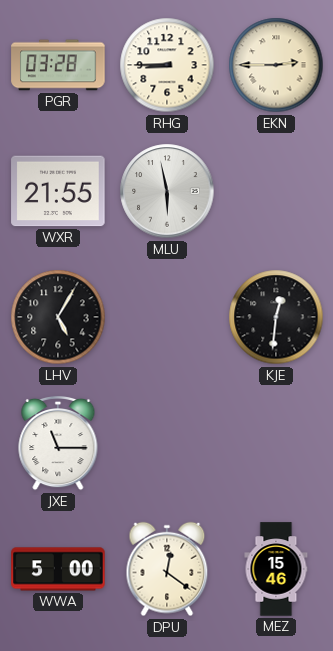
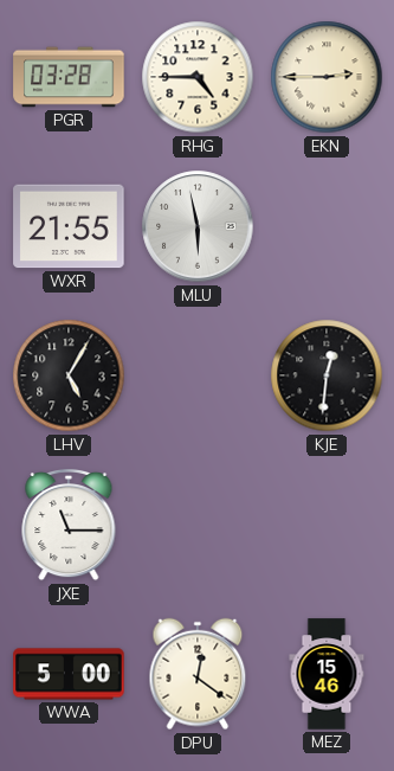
RHG: 8:45 -> 4:45
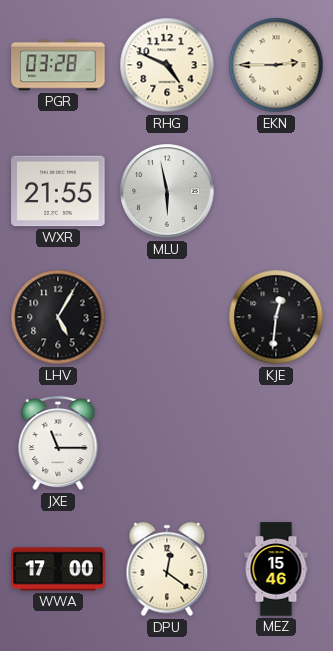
RHG: 4:45 -> 4:49
WWA: 5:00 -> 17:00
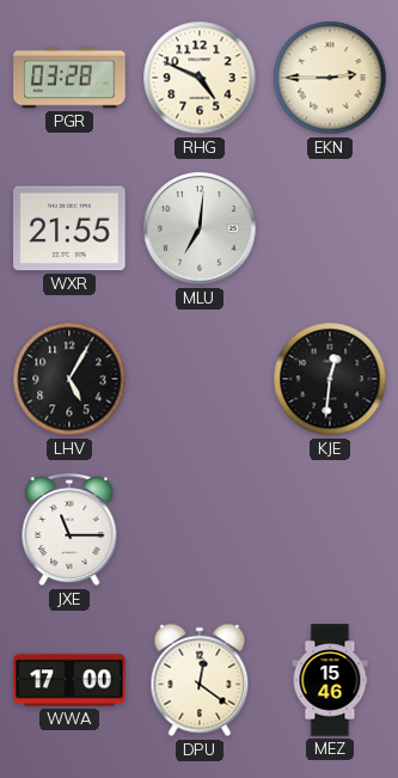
MLU: 5:58 -> 7:01
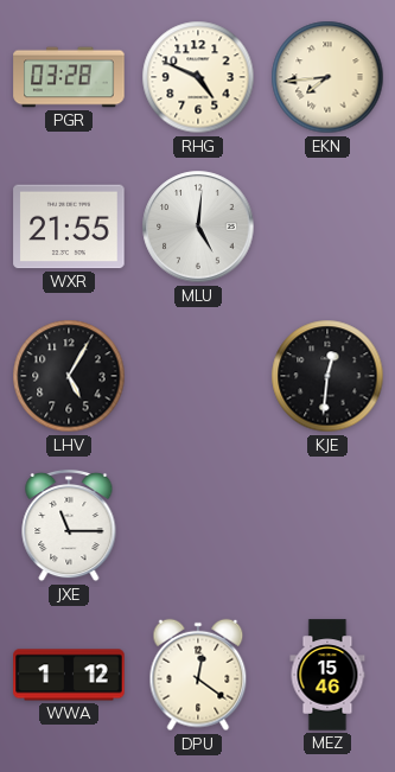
EKN: 2:45 -> 7:44
MLU: 7:01 -> 5:01
WWA: 17:00 -> 1:12
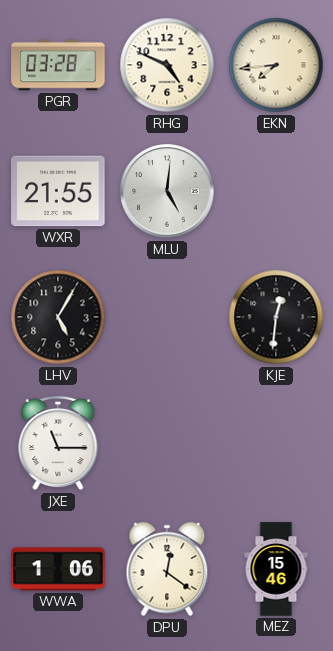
WWA: 1:12 -> 1:06
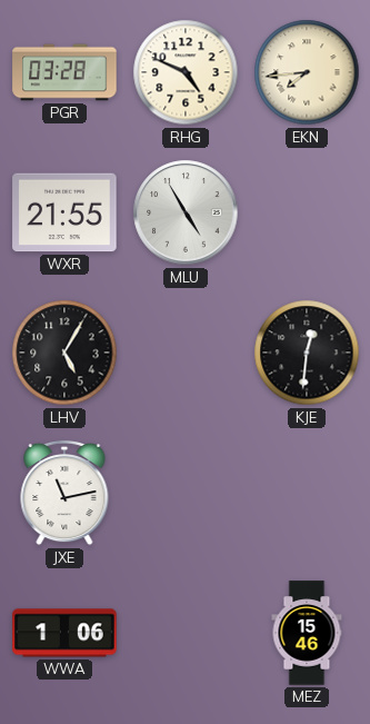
MLU: 5:01 -> 4:55
JXE: 11:15 -> 11:13
DPU: 12:21 -> none
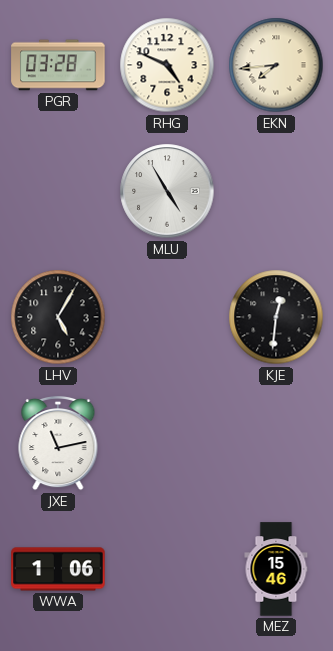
WXR: 21:55 -> none
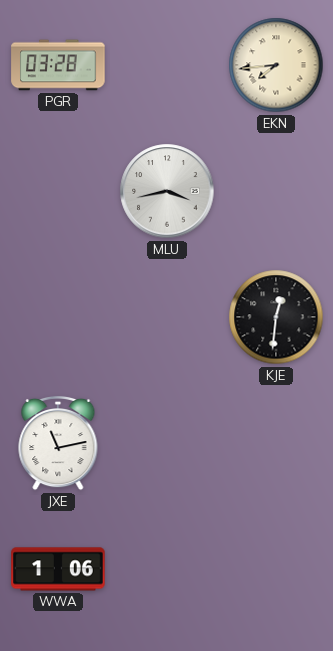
RHG: 4:49 -> none
MLU: 4:55 -> 3:43
LHV: 5:05 -> none
MEZ: 15:46 -> none
